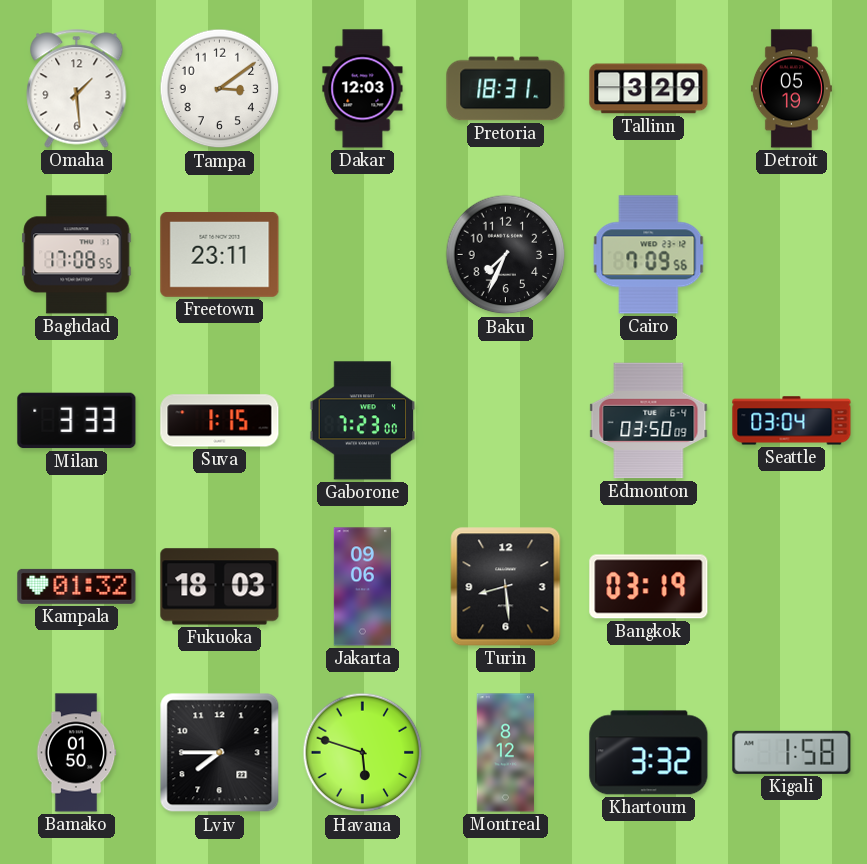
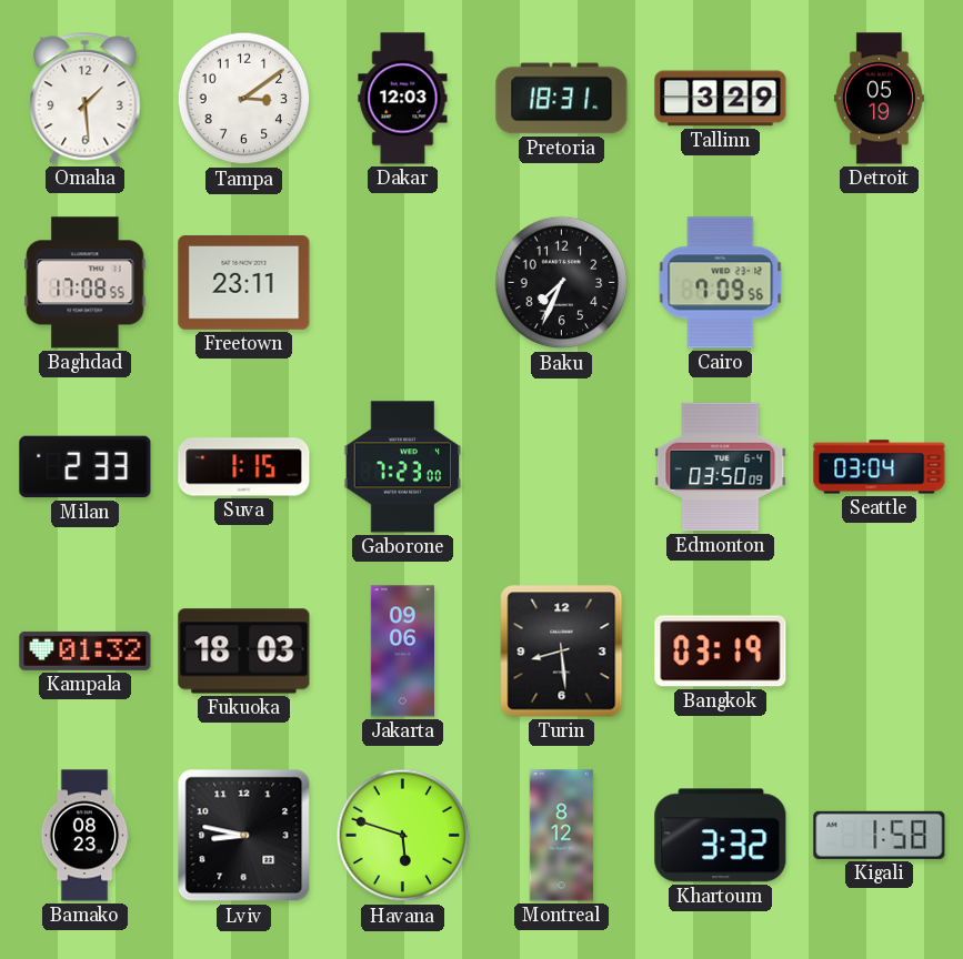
Milan: 3:33 -> 2:33
Bamako: 01:50 -> 08:23
Lviv: 7:45 -> 8:47
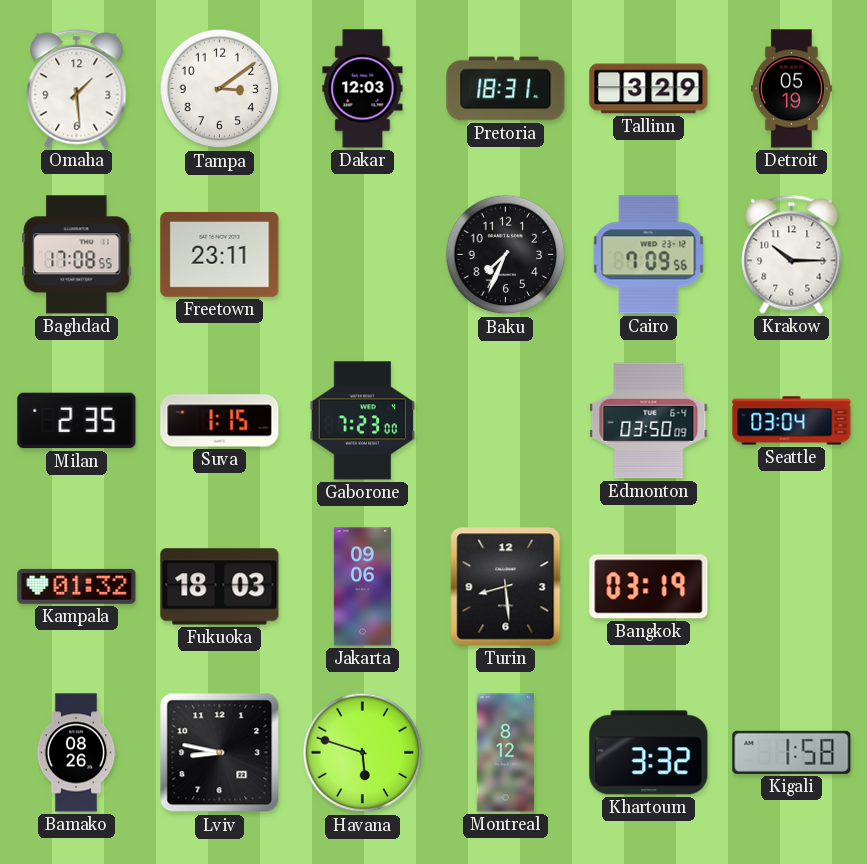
Krakow: none -> 10:15
Milan: 2:33 -> 2:35
Bamako: 08:23 -> 08:26
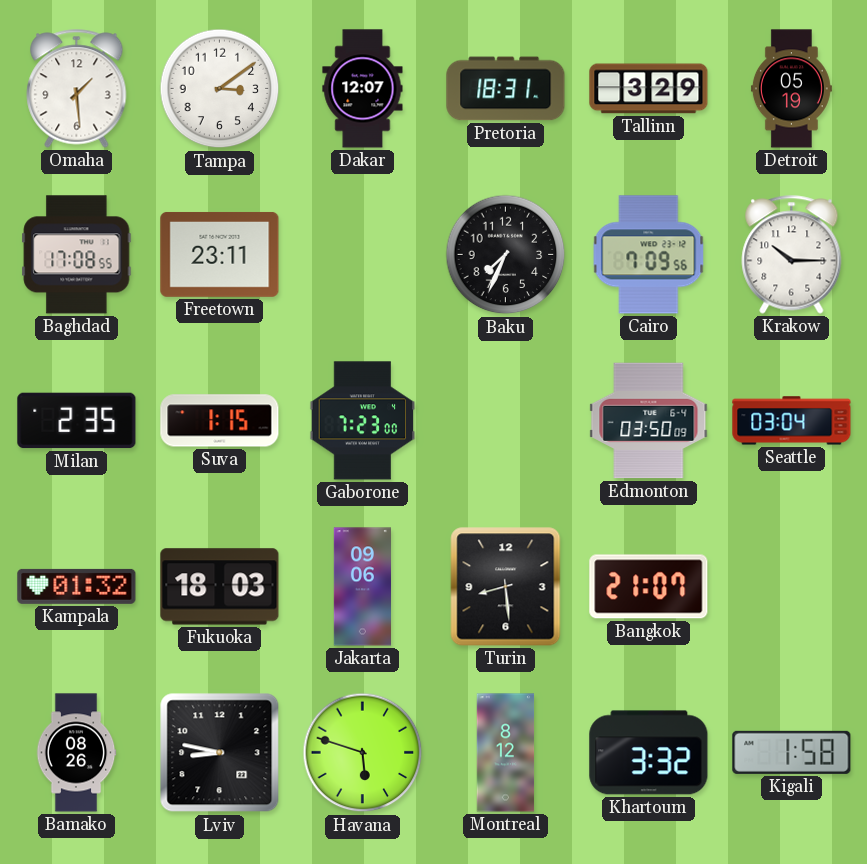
Dakar: 12:03 -> 12:07
Bangkok: 03:19 -> 21:07
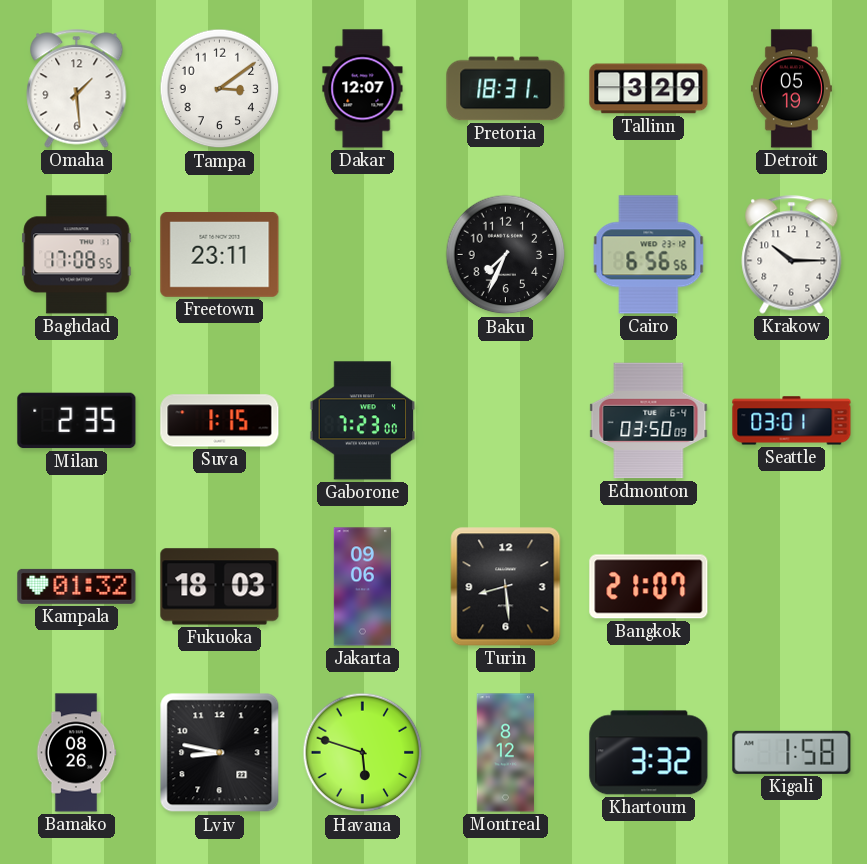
Cairo: 7:09 -> 6:56
Seattle: 03:04 -> 03:01
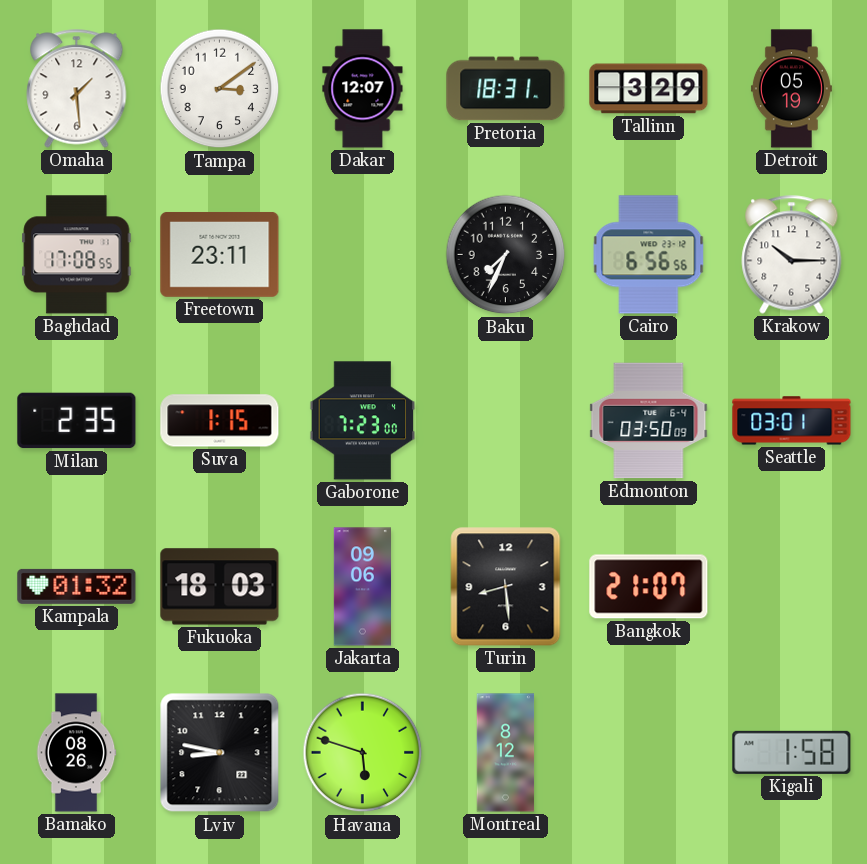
Khartoum: 3:32 -> none
